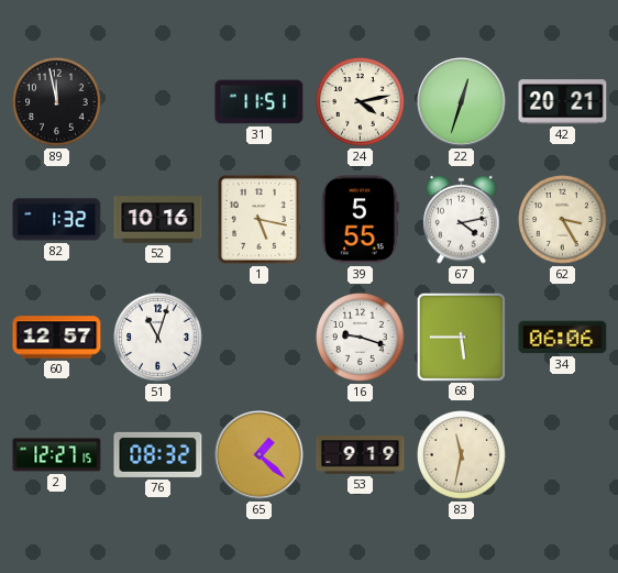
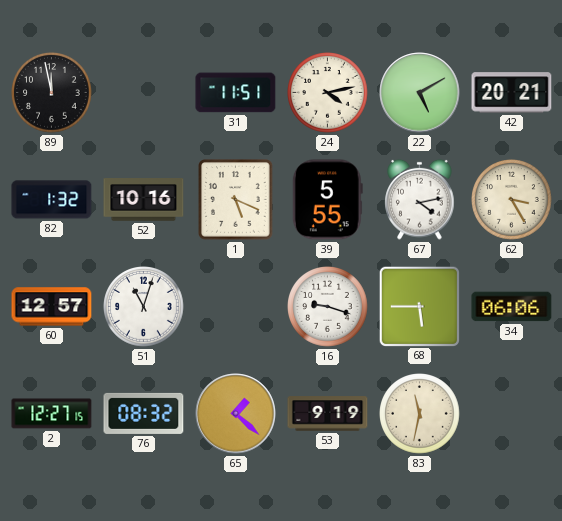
22: 12:33 -> 5:10
1: 5:17 -> 5:19
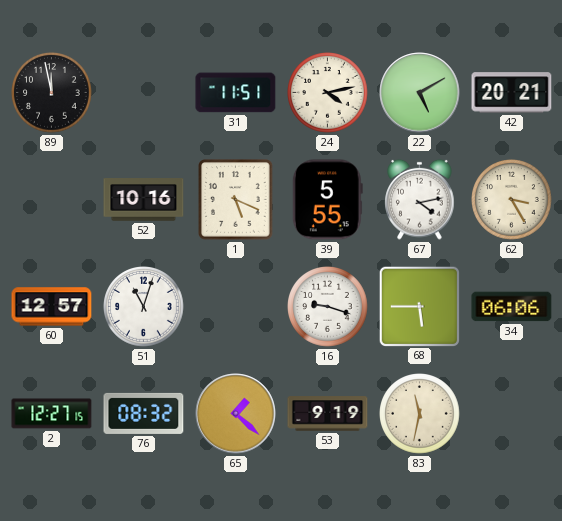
82: 1:32 -> none
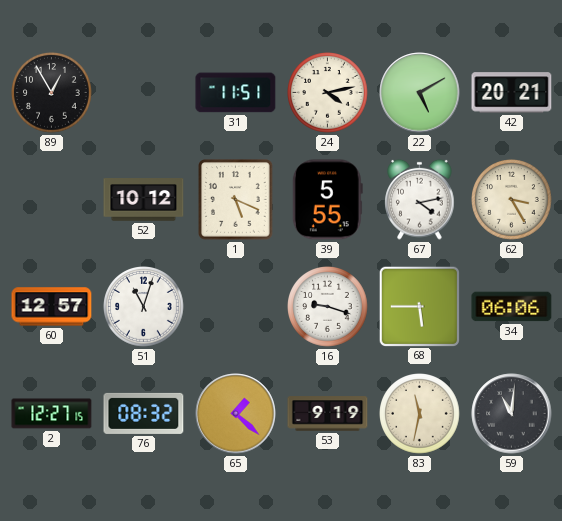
89: 11:58 -> 12:55
52: 10:16 -> 10:12
59: none -> 11:01
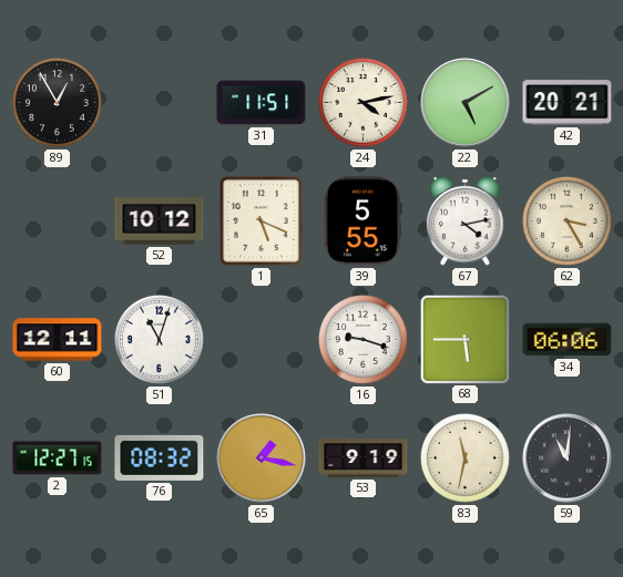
60: 12:57 -> 12:11
65: 1:22 -> 1:17
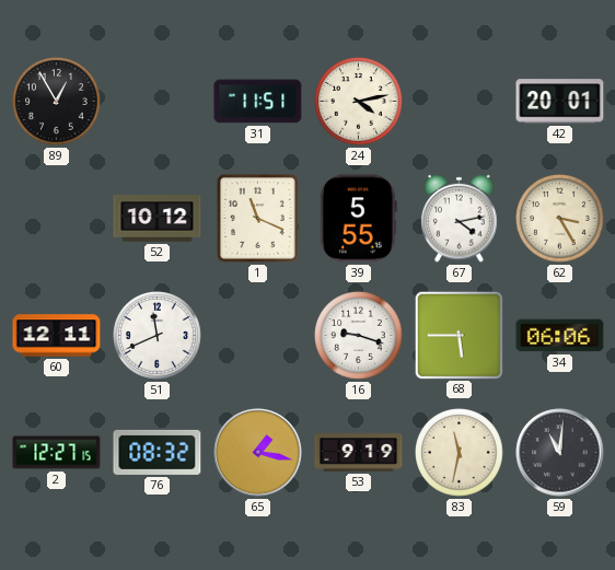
22: 5:10 -> none
42: 20:21 -> 20:01
1: 5:19 -> 11:19
51: 11:03 -> 11:41
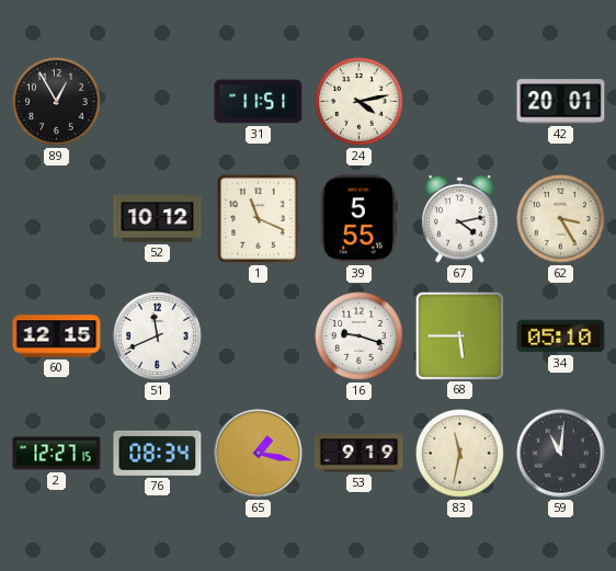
60: 12:11 -> 12:15
34: 06:06 -> 05:10
76: 08:32 -> 08:34
